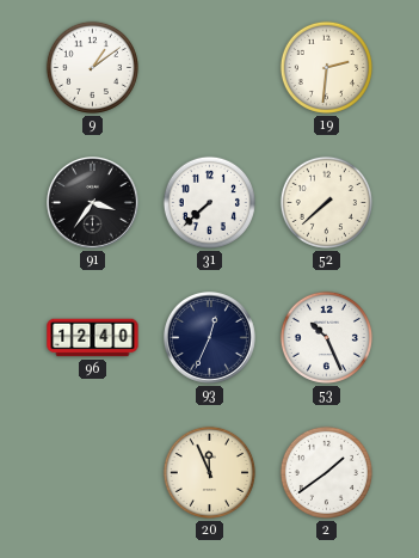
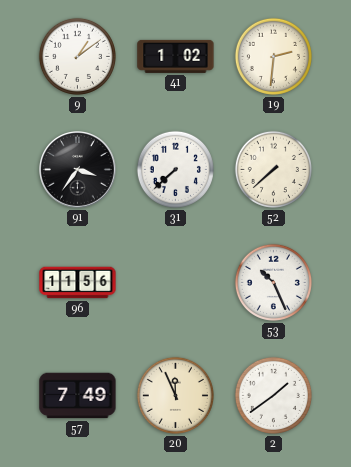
41: none -> 1:02
96: 12:40 -> 11:56
93: 12:34 -> none
57: none -> 7:49
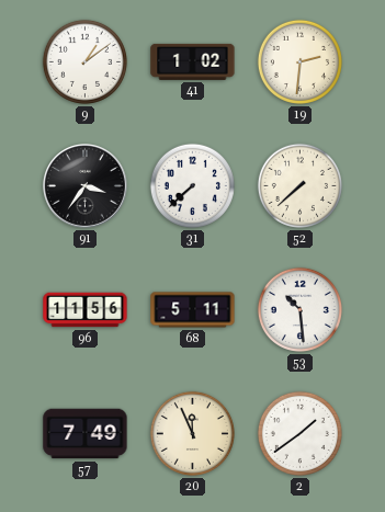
68: none -> 5:11
53: 10:26 -> 10:29
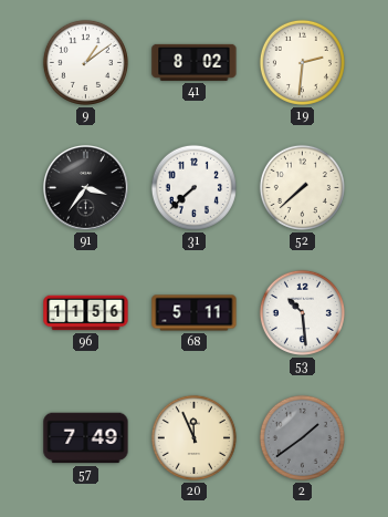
41: 1:02 -> 8:02
2 dial: white -> grey
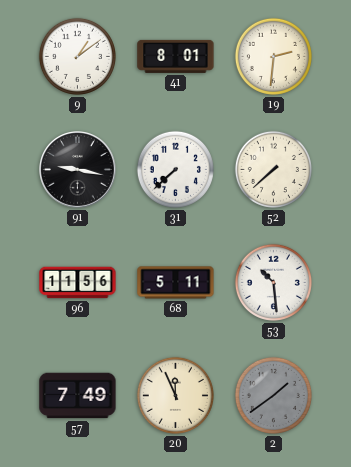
41: 8:02 -> 8:01
91: 3:36 -> 9:17
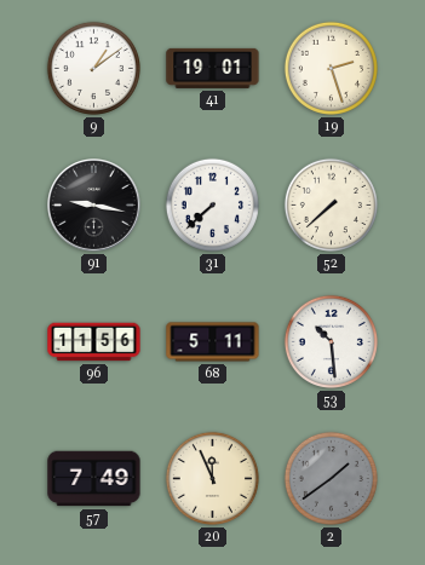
41: 8:01 -> 19:01
19: 2:31 -> 2:27
